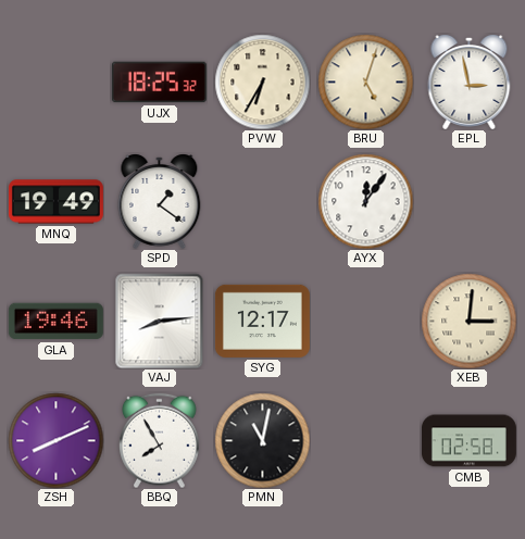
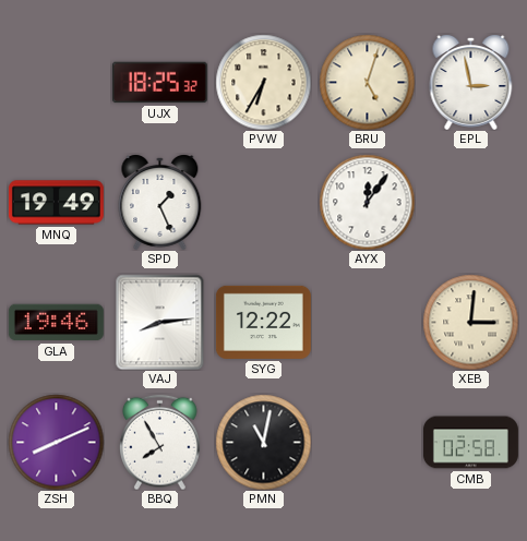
SPD: 1:21 -> 1:26
SYG: 12:17 -> 12:22
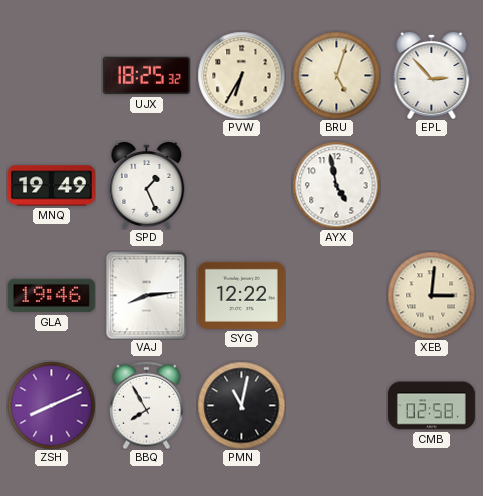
EPL: 2:58 -> 2:53
AYX: 12:06 -> 4:58
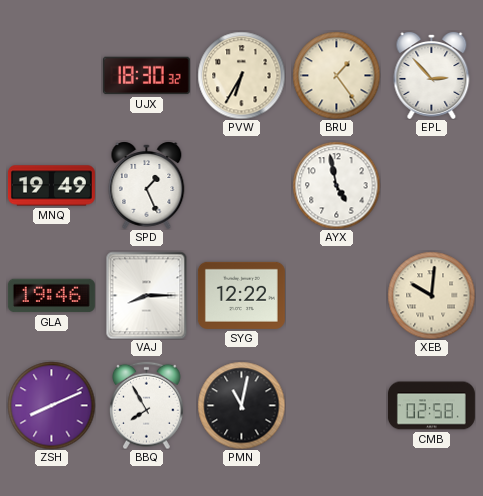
UJX: 18:25 -> 18:30
BRU: 5:03 -> 1:24
VAJ: 8:14 -> 8:15
XEB: 3:01 -> 10:01
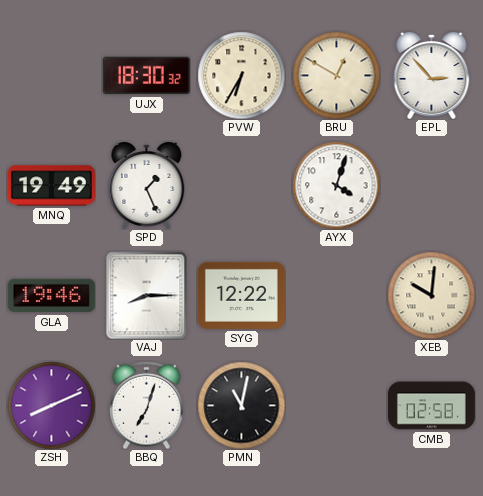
BRU: 1:24 -> 12:50
AYX: 4:58 -> 4:03
BBQ: 7:55 -> 7:03
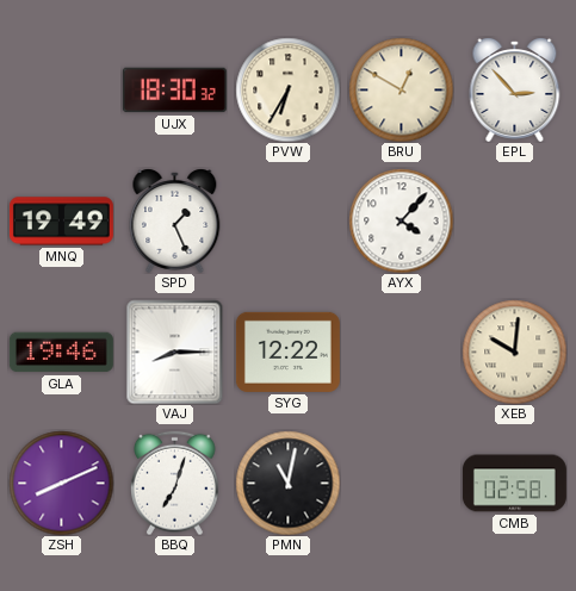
AYX: 4:03 -> 4:07
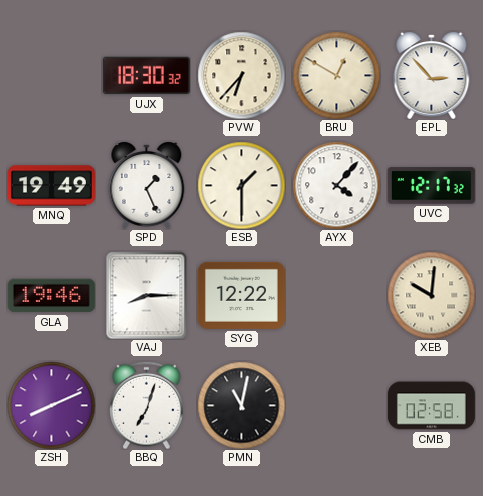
PVW: 6:35 -> 6:37
ESB: none -> 1:30
UVC: none -> 12:17
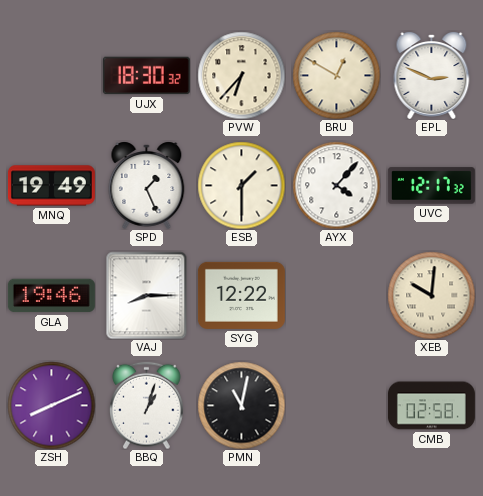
EPL: 2:53 -> 2:49
BBQ: 7:03 -> 1:03
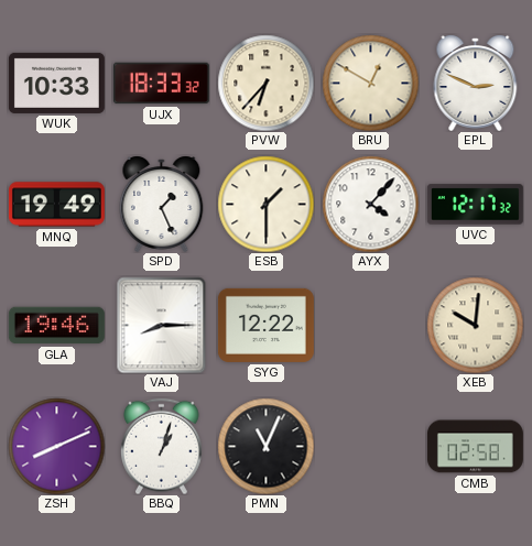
WUK: none -> 10:33
UJX: 18:30 -> 18:33
PMN: 11:02 -> 11:04
